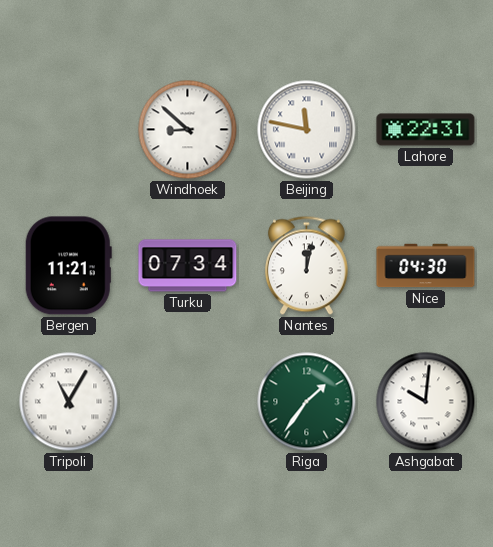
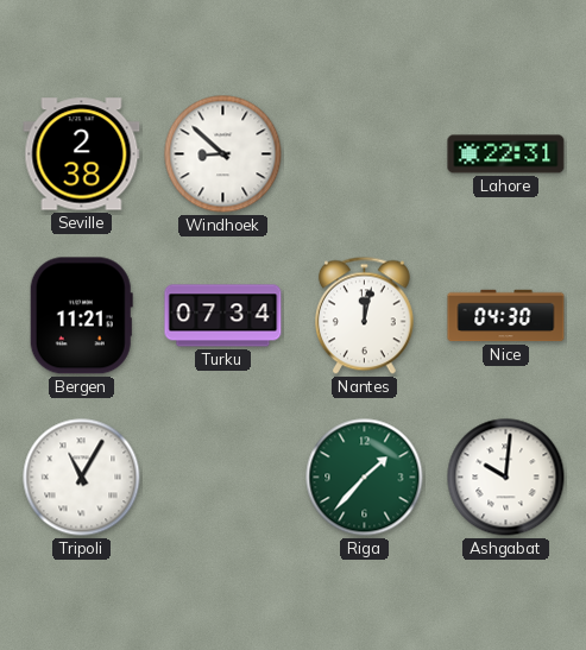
Seville: none -> 2:38
Beijing: 11:47 -> none
Riga: 1:36 -> 1:37
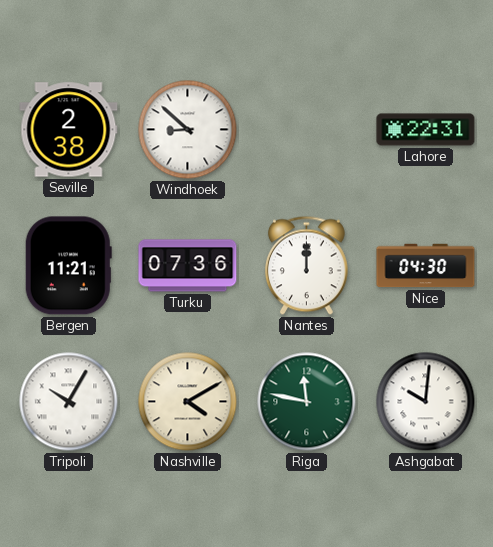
Turku: 07:34 -> 07:36
Nantes: 12:02 -> 12:00
Tripoli: 11:05 -> 10:05
Nashville: none -> 4:10
Riga: 1:37 -> 11:47
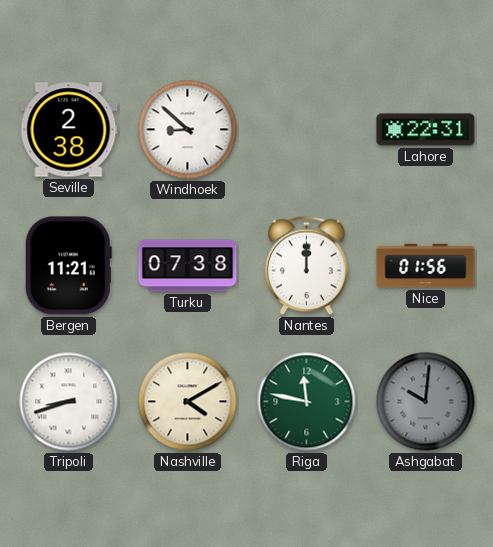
Turku: 07:36 -> 07:38
Nice: 04:30 -> 01:56
Tripoli: 10:05 -> 8:42
Ashgabat dial: white -> grey
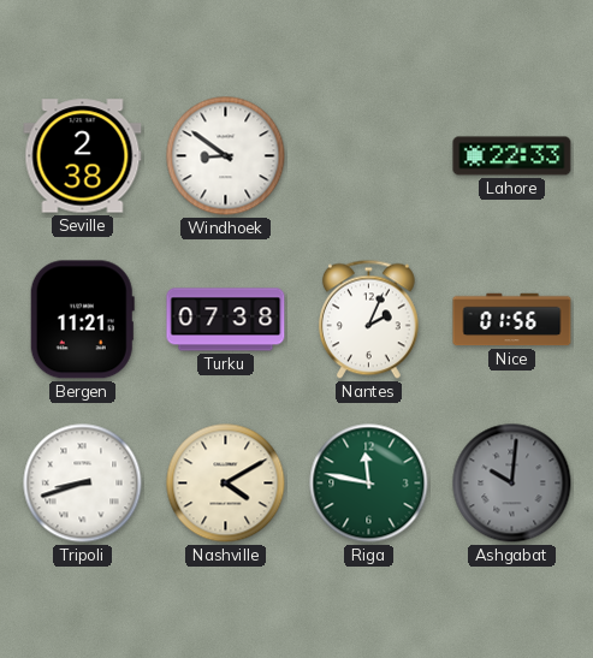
Windhoek: 8:52 -> 8:51
Lahore: 22:31 -> 22:33
Nantes: 12:00 -> 2:04
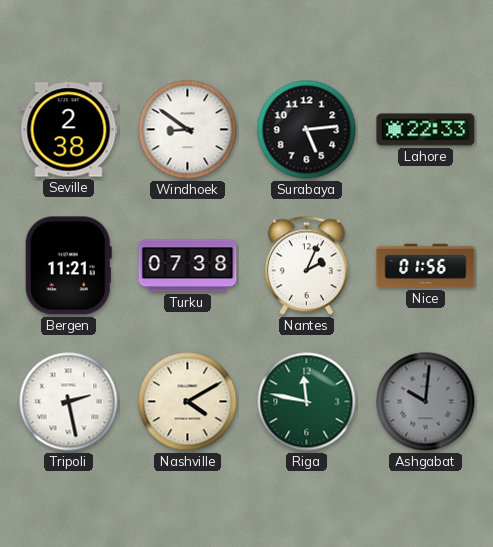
Surabaya: none -> 5:14
Tripoli: 8:42 -> 2:28
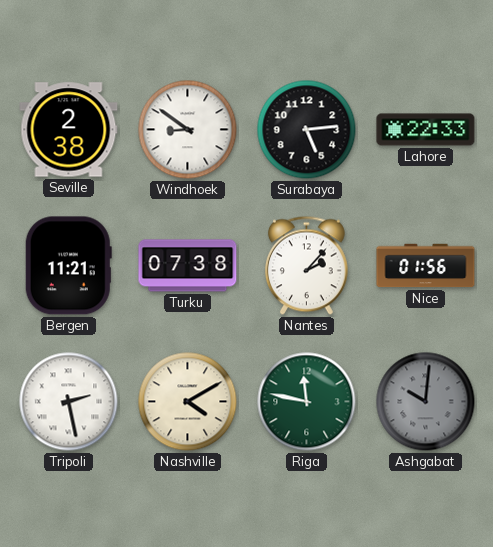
Nantes: 2:04 -> 2:07
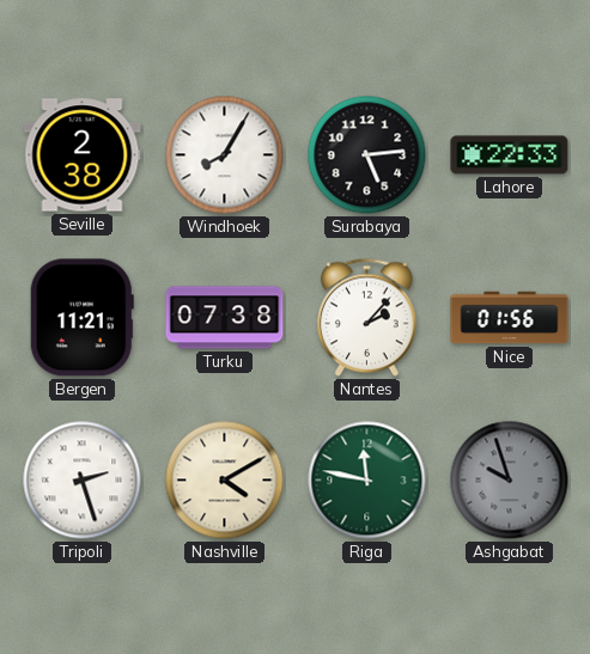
Windhoek: 8:51 -> 8:05
Tripoli: 2:28 -> 2:27
Ashgabat: 10:01 -> 9:57
